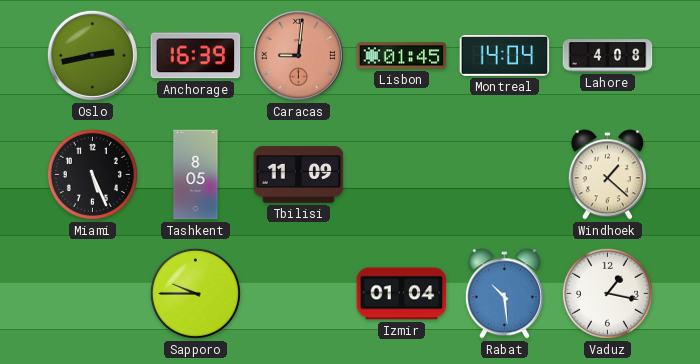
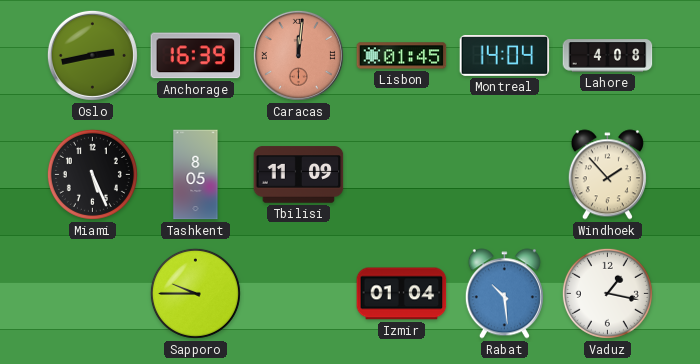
Caracas: 9:01 -> 12:01
Windhoek: 1:22 -> 1:53
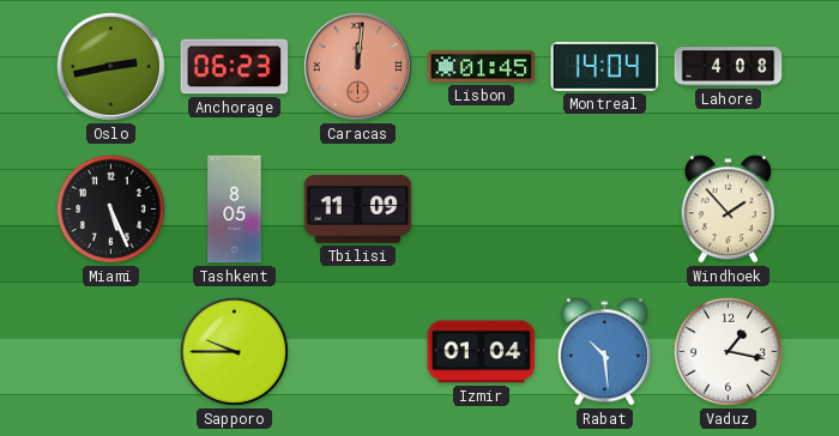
Anchorage: 16:39 -> 06:23
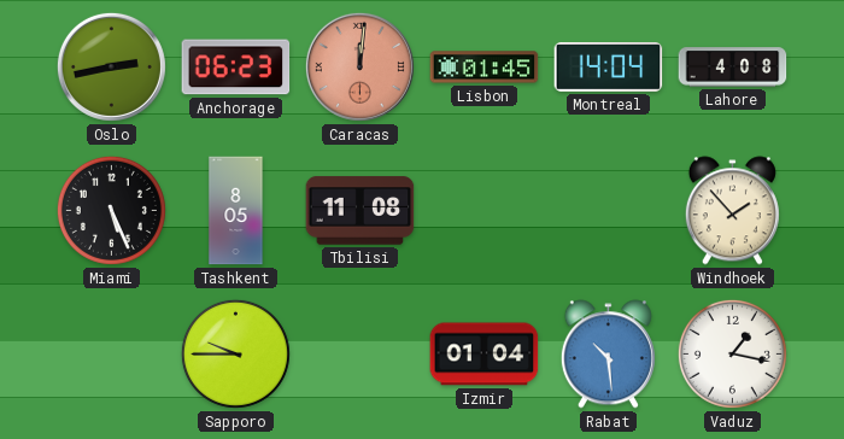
Tbilisi: 11:09 -> 11:08
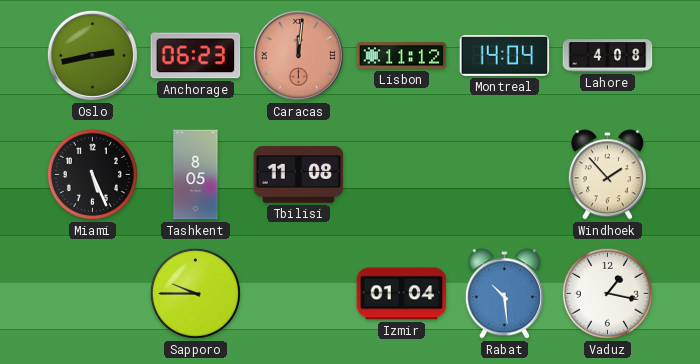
Lisbon: 01:45 -> 11:12
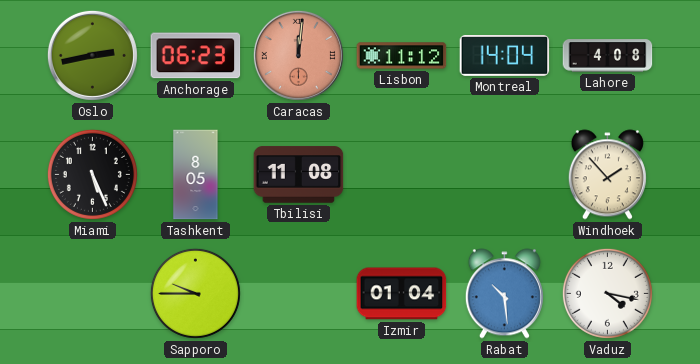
Vaduz: 1:17 -> 4:17
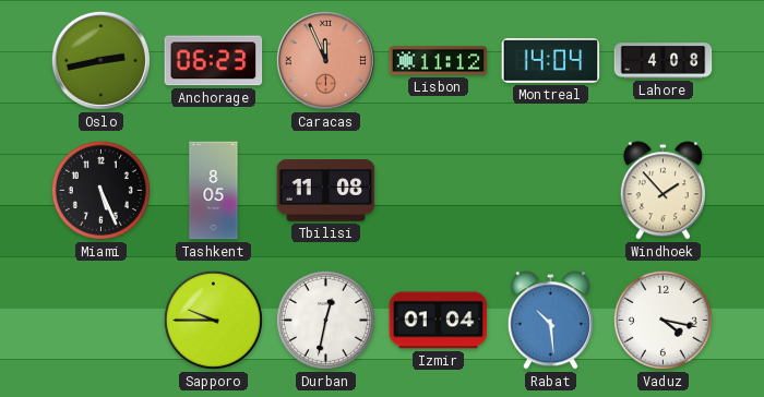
Caracas: 12:01 -> 11:56
Durban: none -> 12:32
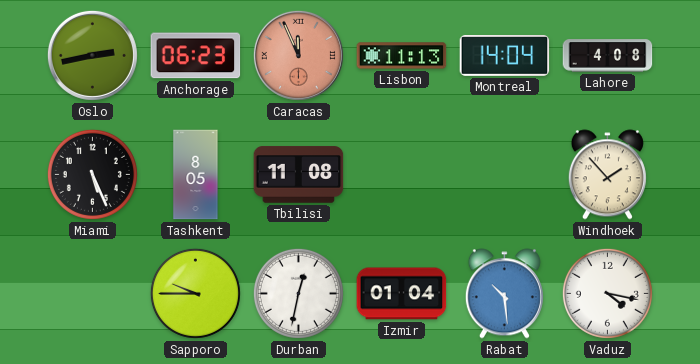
Lisbon: 11:12 -> 11:13
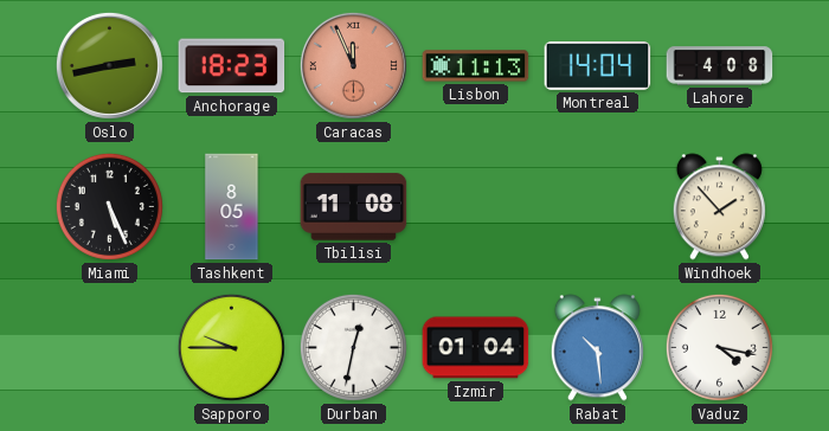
Anchorage: 06:23 -> 18:23
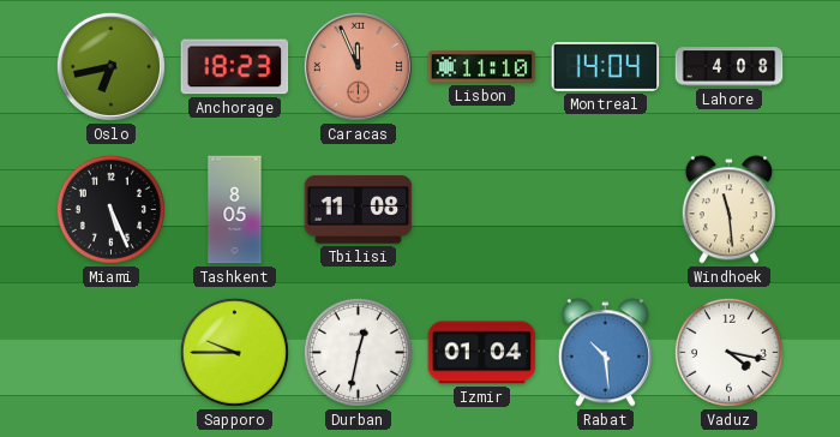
Oslo: 2:43 -> 6:43
Lisbon: 11:13 -> 11:10
Windhoek: 1:53 -> 11:29
